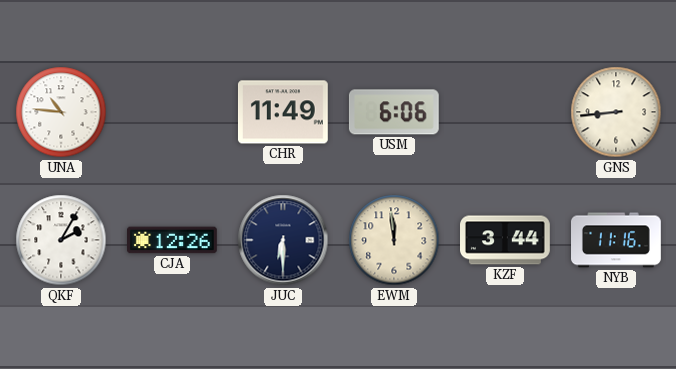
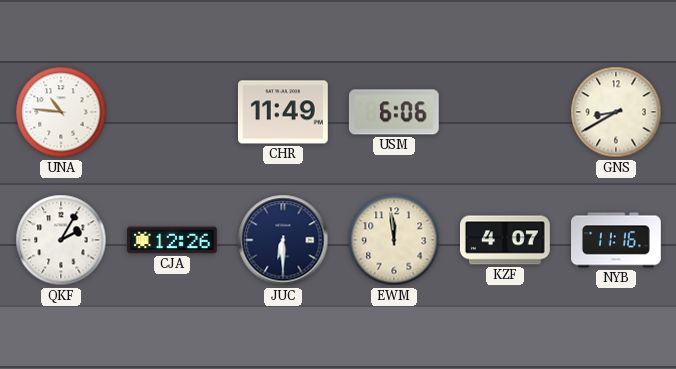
GNS: 8:44 -> 8:40
KZF: 3:44 -> 4:07
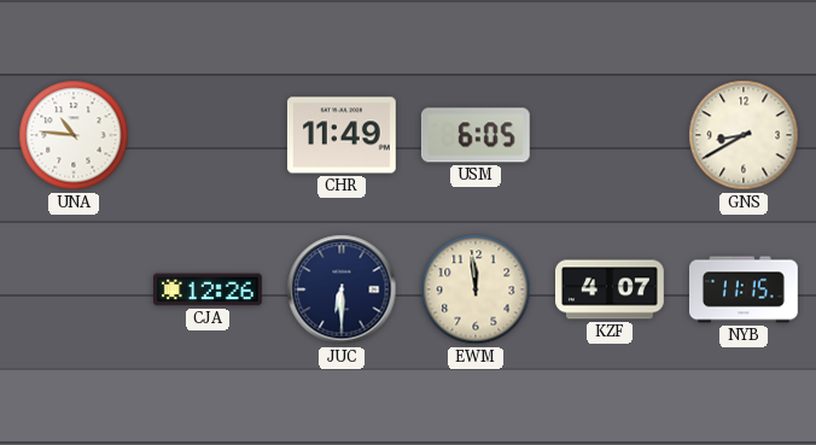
USM: 6:06 -> 6:05
QKF: 2:05 -> none
NYB: 11:16 -> 11:15
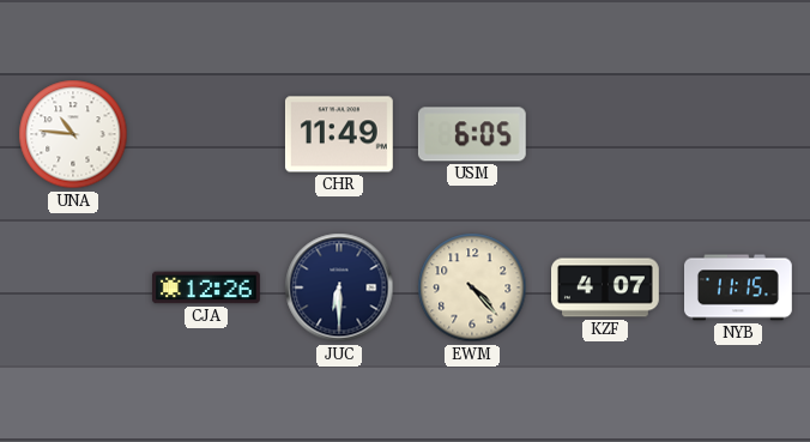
GNS: 8:40 -> none
EWM: 11:59 -> 4:23
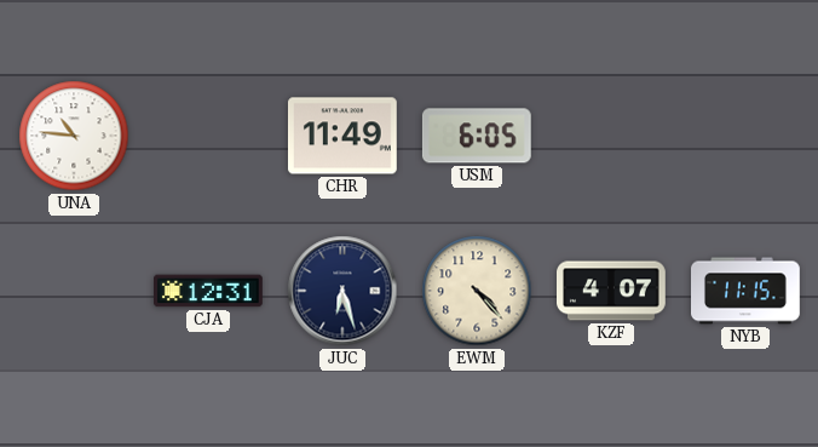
CJA: 12:26 -> 12:31
JUC: 6:30 -> 6:27
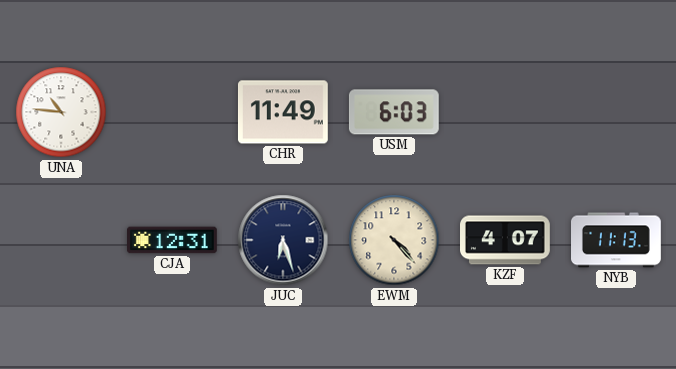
USM: 6:05 -> 6:03
NYB: 11:15 -> 11:13
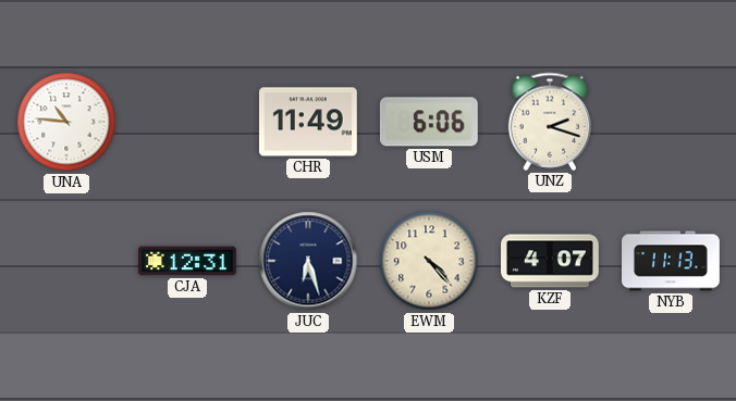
USM: 6:03 -> 6:06
UNZ: none -> 2:18
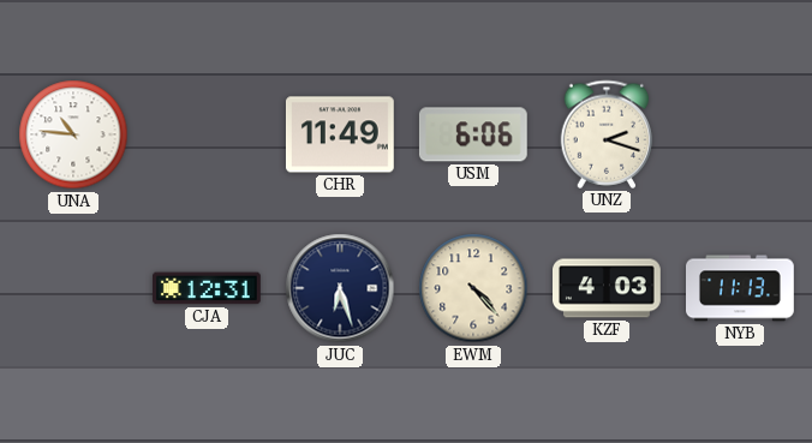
KZF: 4:07 -> 4:03
